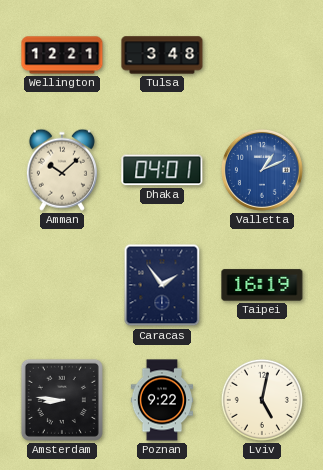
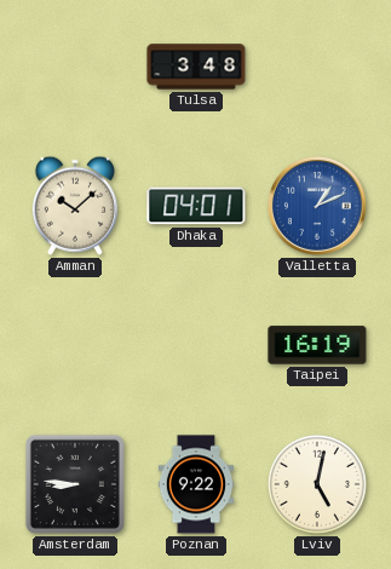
Wellington: 12:21 -> none
Caracas: 1:54 -> none
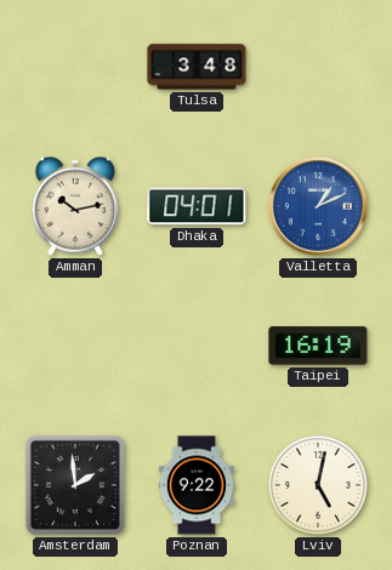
Amman: 10:08 -> 10:13
Amsterdam: 8:46 -> 1:59
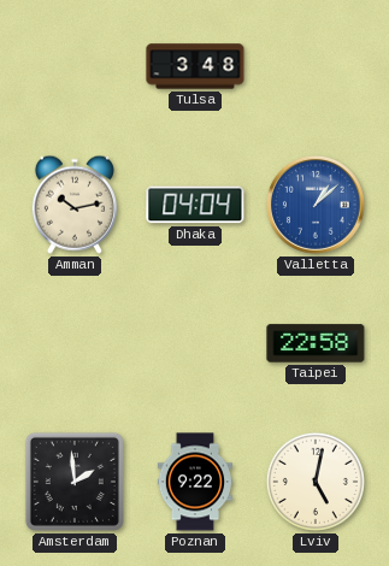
Dhaka: 04:01 -> 04:04
Valletta: 1:11 -> 1:08
Taipei: 16:19 -> 22:58
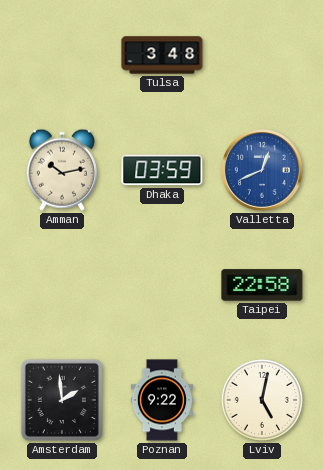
Dhaka: 04:04 -> 03:59
Valletta: 1:08 -> 12:41
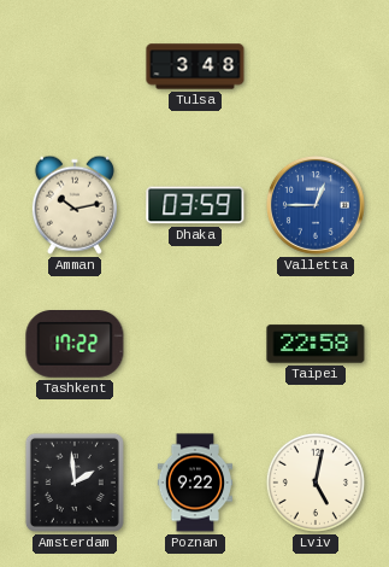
Valletta: 12:41 -> 12:45
Tashkent: none -> 17:22
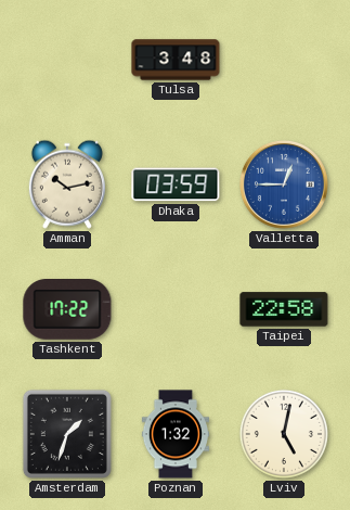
Amsterdam: 1:59 -> 1:33
Poznan: 9:22 -> 1:32
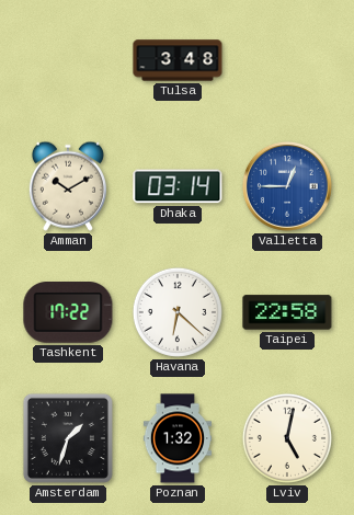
Amman: 10:13 -> 10:10
Dhaka: 03:59 -> 03:14
Havana: none -> 6:22
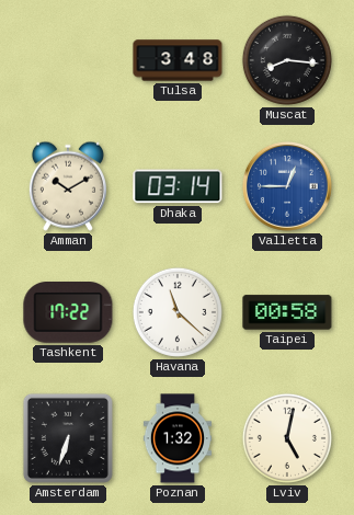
Muscat: none -> 8:16
Havana: 6:22 -> 11:22
Taipei: 22:58 -> 00:58
Amsterdam: 1:33 -> 6:33
